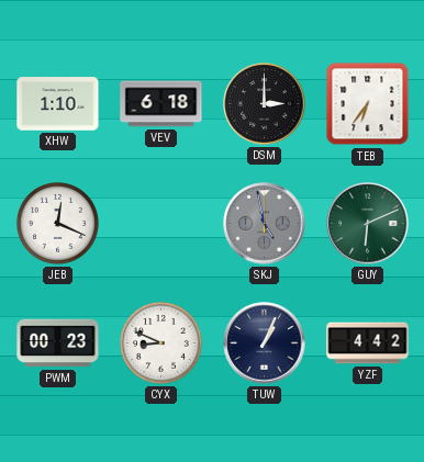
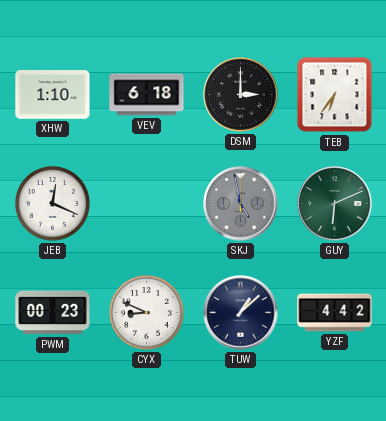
TUW: 1:04 -> 1:08
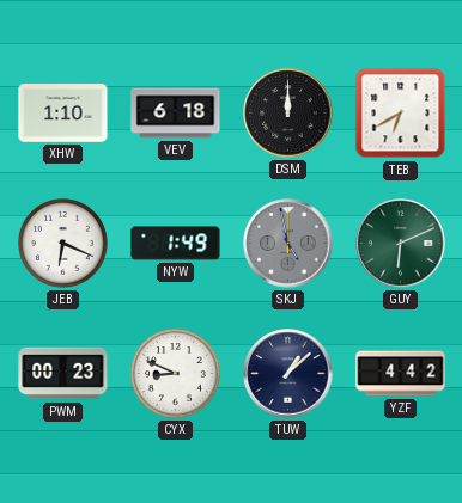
DSM: 3:00 -> 12:00
TEB: 6:36 -> 6:40
JEB: 12:19 -> 6:19
NYW: none -> 1:49
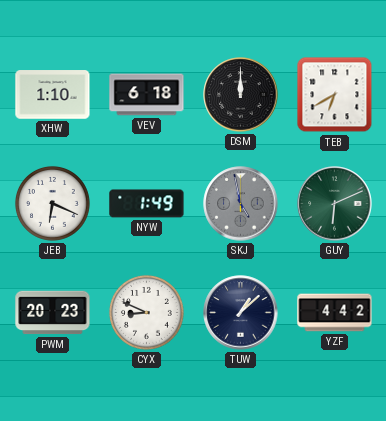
PWM: 00:23 -> 20:23
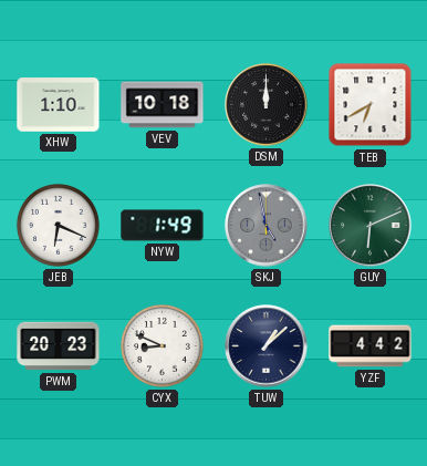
VEV: 6:18 -> 10:18
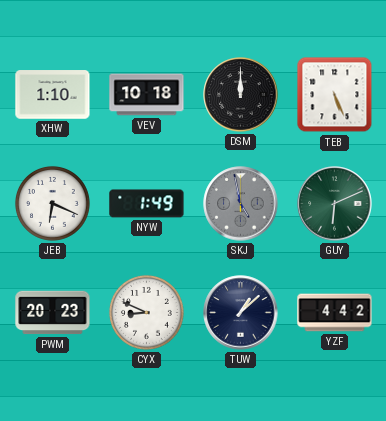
TEB: 6:40 -> 5:26
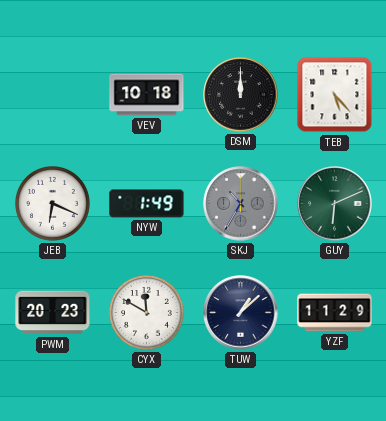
XHW: 1:10 -> none
TEB: 5:26 -> 5:23
SKJ: 4:58 -> 10:35
CYX: 8:49 -> 11:50
YZF: 4:42 -> 11:29
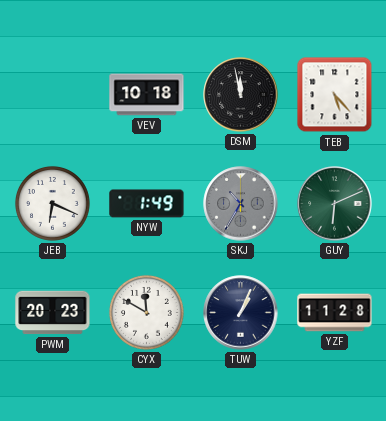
DSM: 12:00 -> 11:58
TUW: 1:08 -> 1:04
YZF: 11:29 -> 11:28
